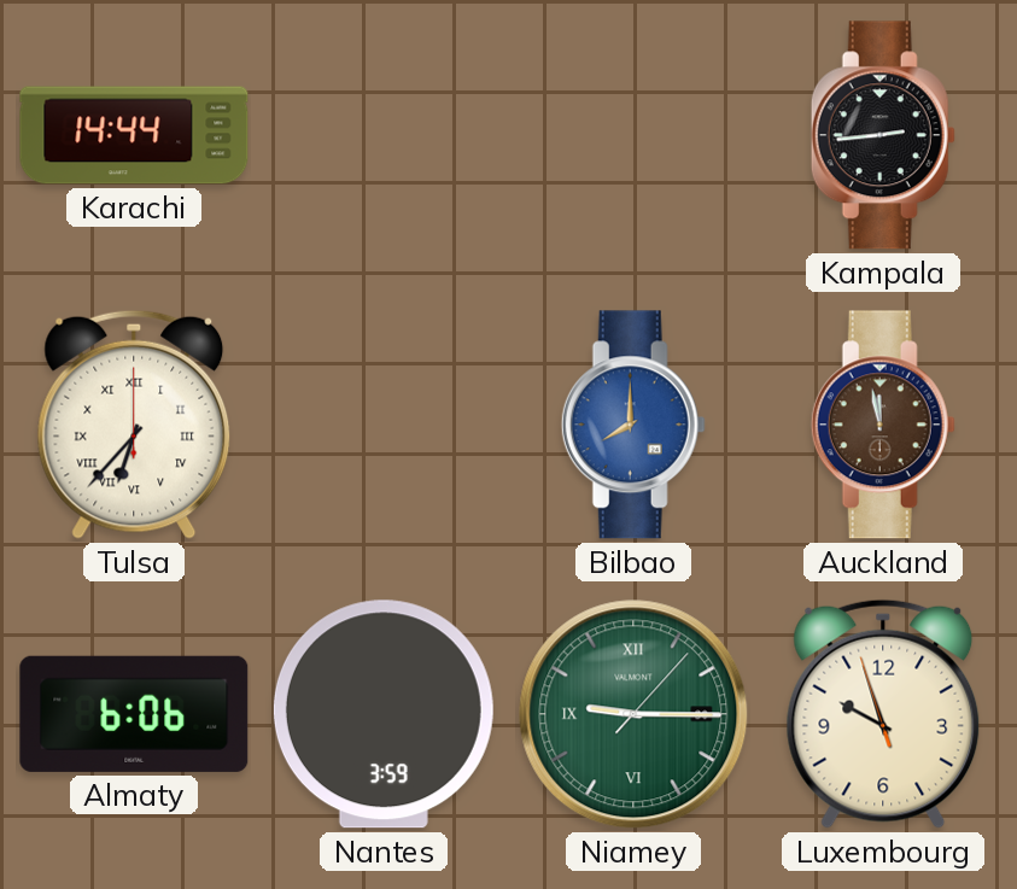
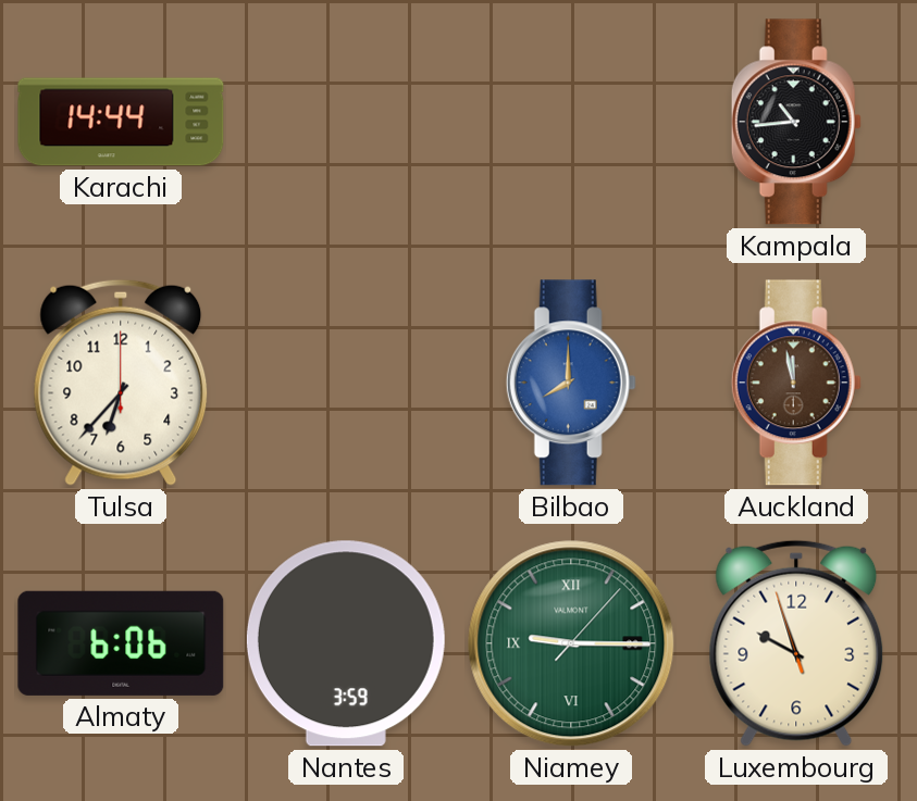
Kampala: 2:44 -> 10:44
Tulsa numerals: Roman -> Arabic
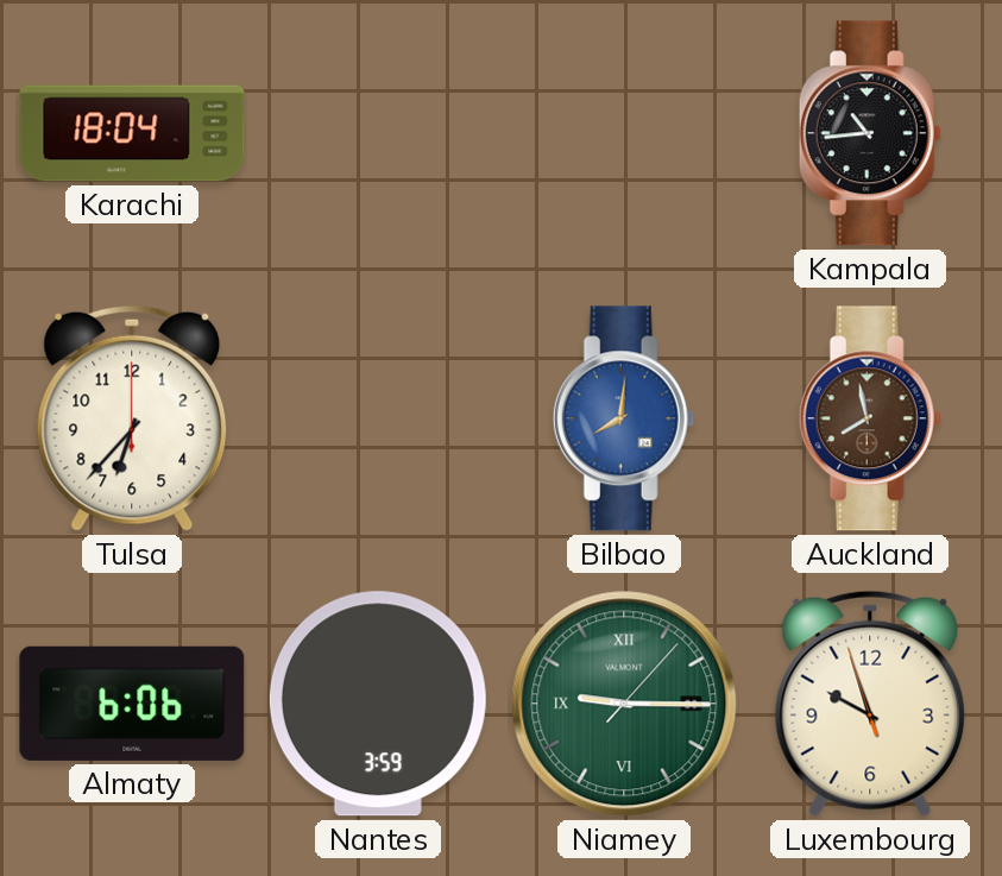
Karachi: 14:44 -> 18:04
Bilbao: 8:00 -> 8:01
Auckland: 11:58 -> 7:58
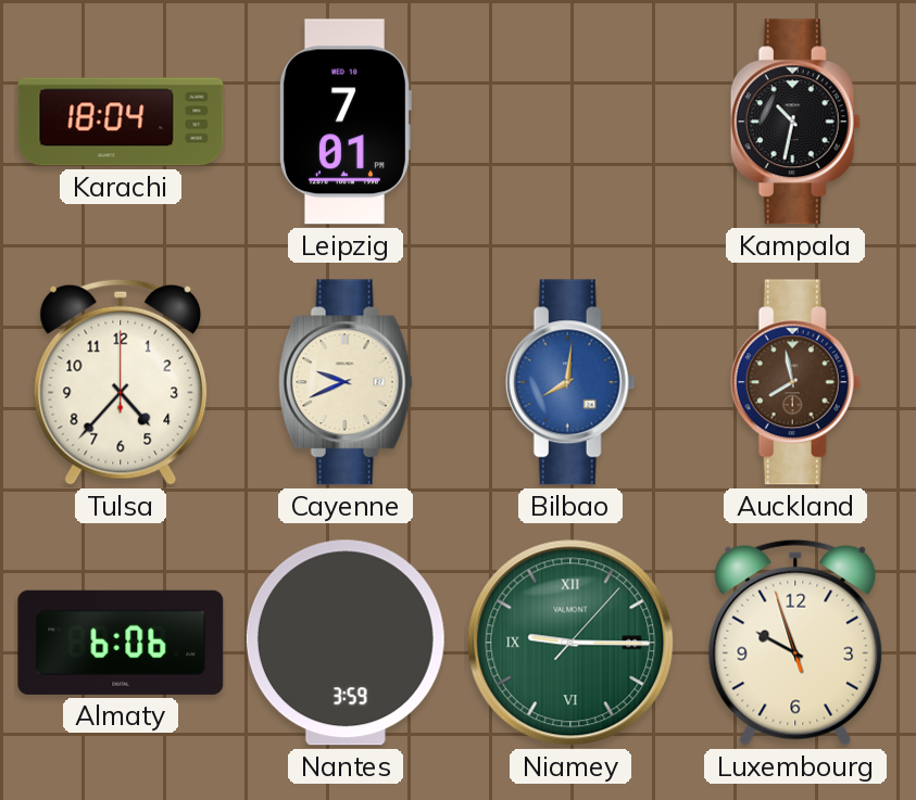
Leipzig: none -> 7:01
Kampala: 10:44 -> 10:32
Tulsa: 6:37 -> 4:37
Cayenne: none -> 9:41
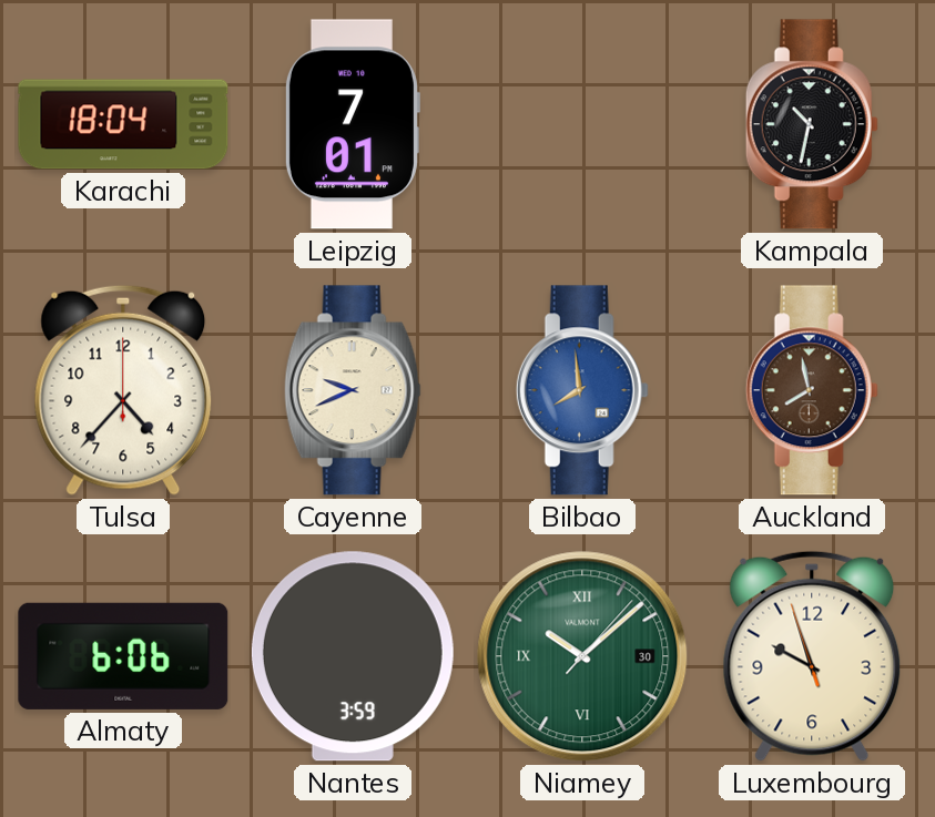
Bilbao: 8:01 -> 7:59
Niamey: 9:15 -> 10:08
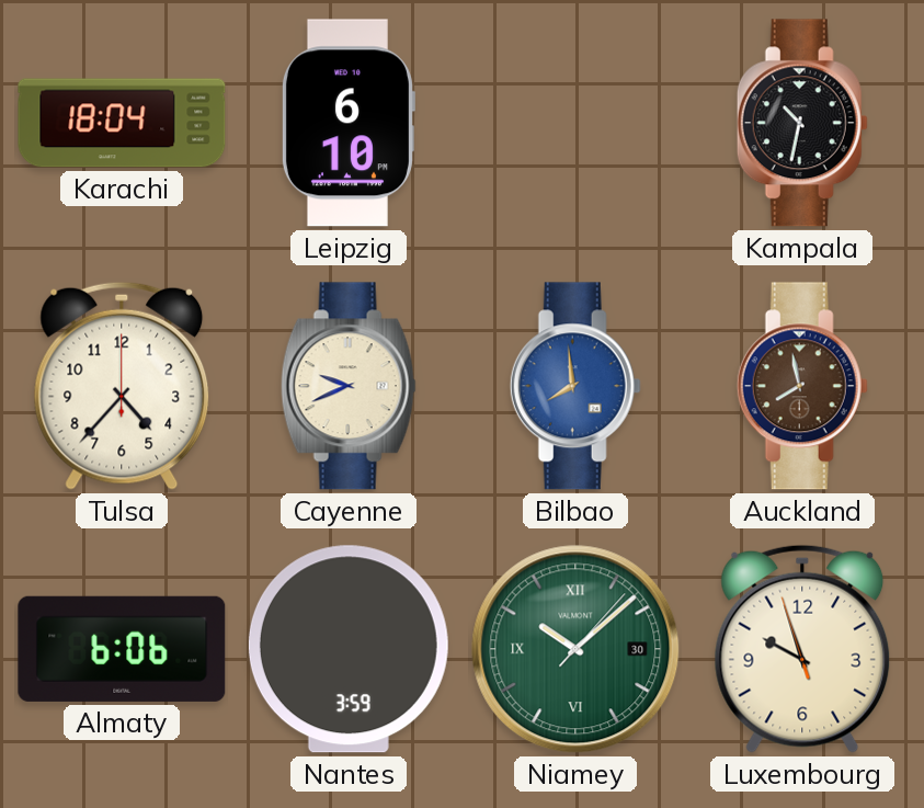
Leipzig: 7:01 -> 6:10
